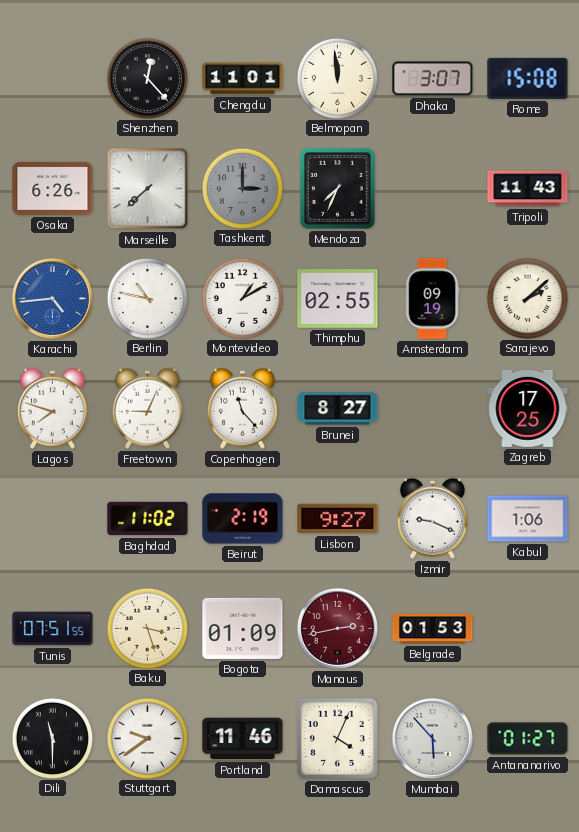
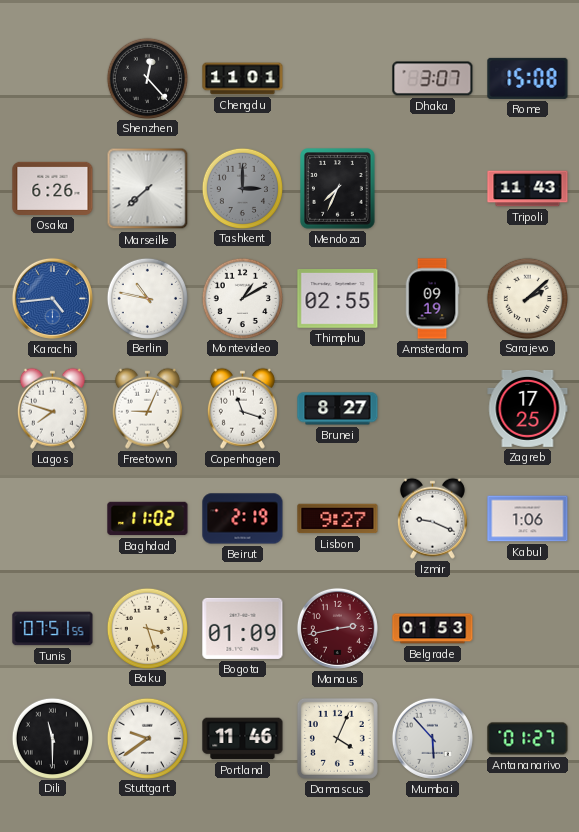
Belmopan: 11:59 -> none
Copenhagen: 11:23 -> 11:18
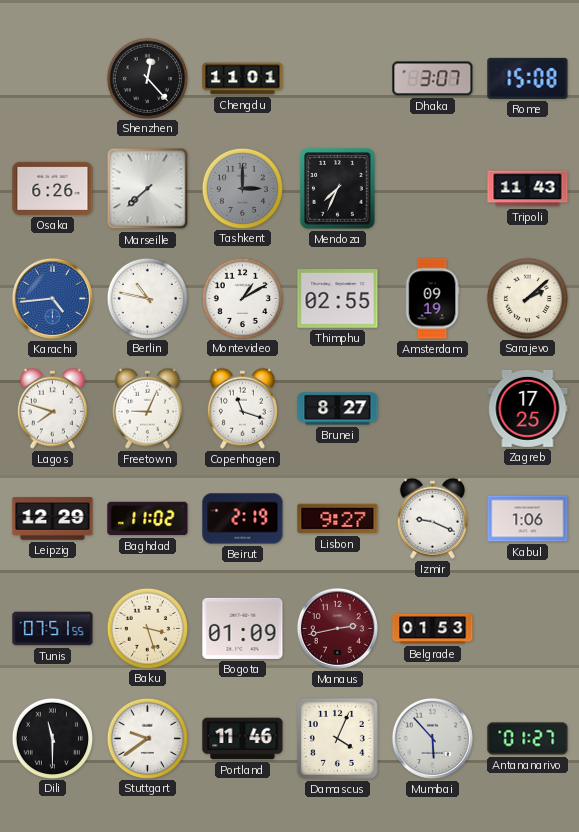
Leipzig: none -> 12:29
